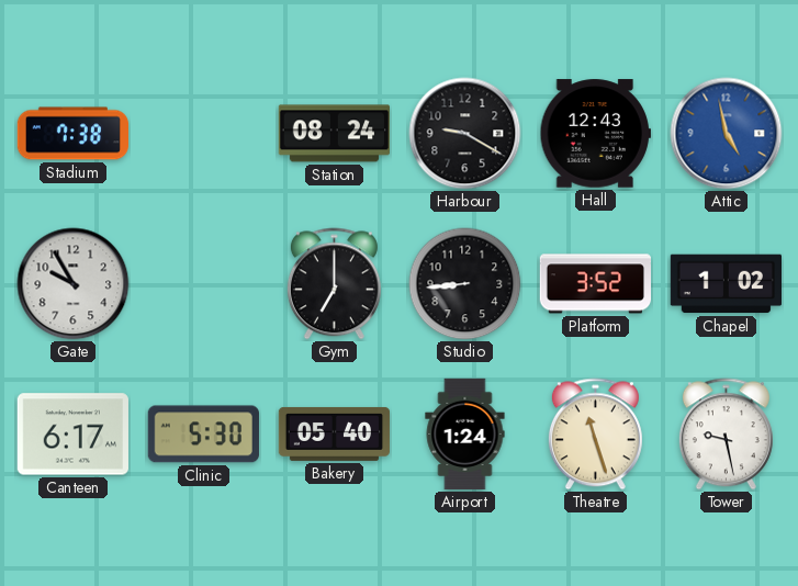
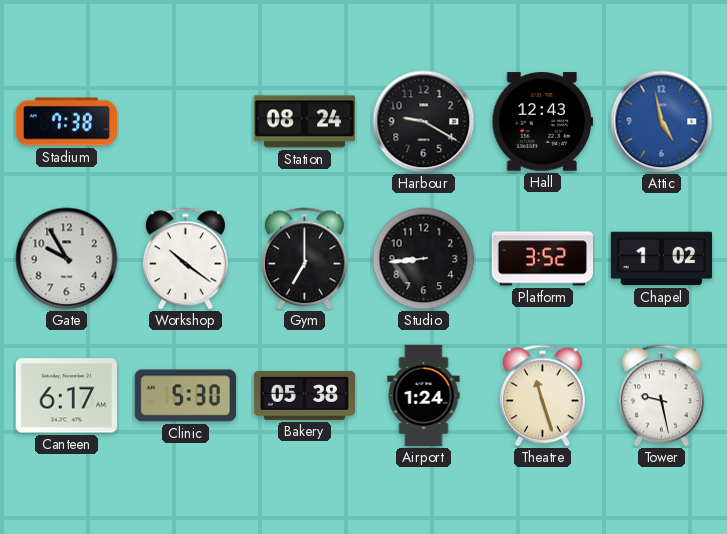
Workshop: none -> 10:21
Bakery: 05:40 -> 05:38
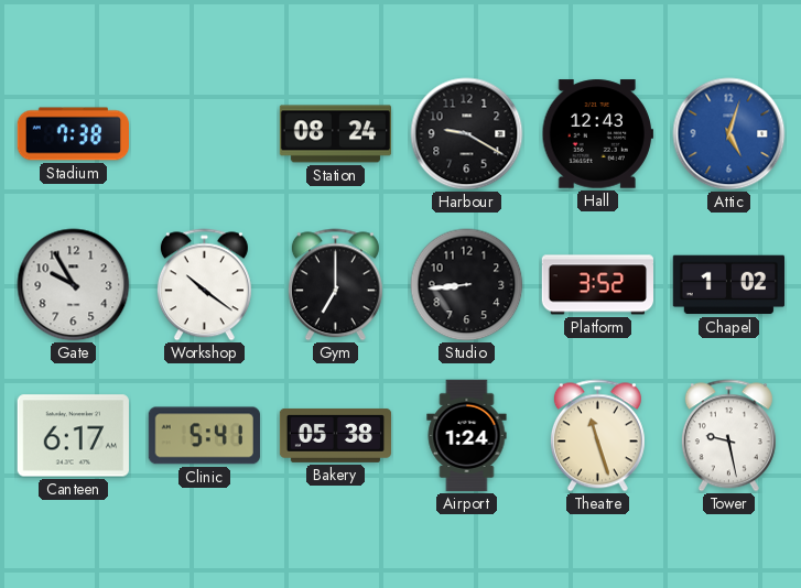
Attic: 4:58 -> 5:03
Clinic: 5:30 -> 5:41
